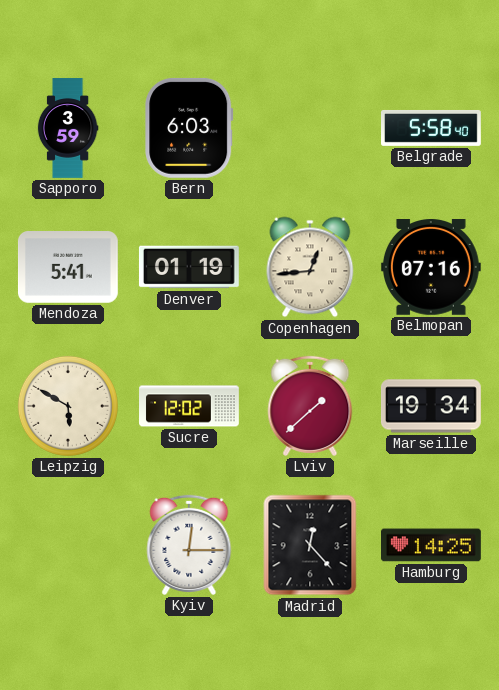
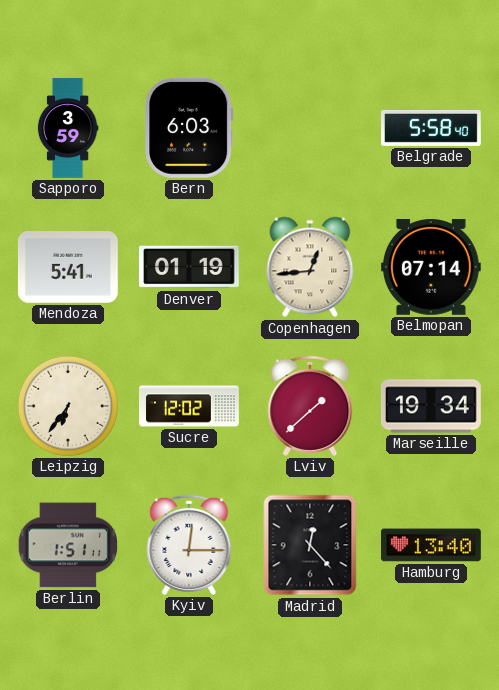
Belmopan: 07:16 -> 07:14
Leipzig: 5:50 -> 6:36
Berlin: none -> 1:51
Hamburg: 14:25 -> 13:40
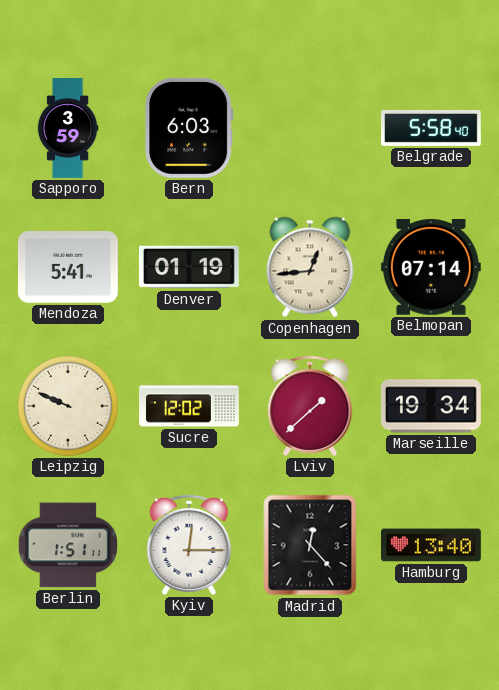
Leipzig: 6:36 -> 9:49
